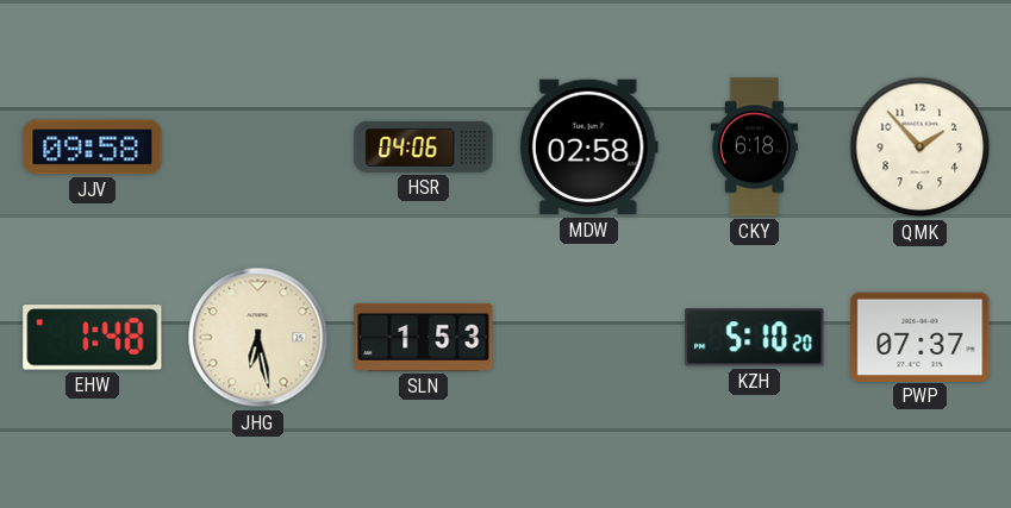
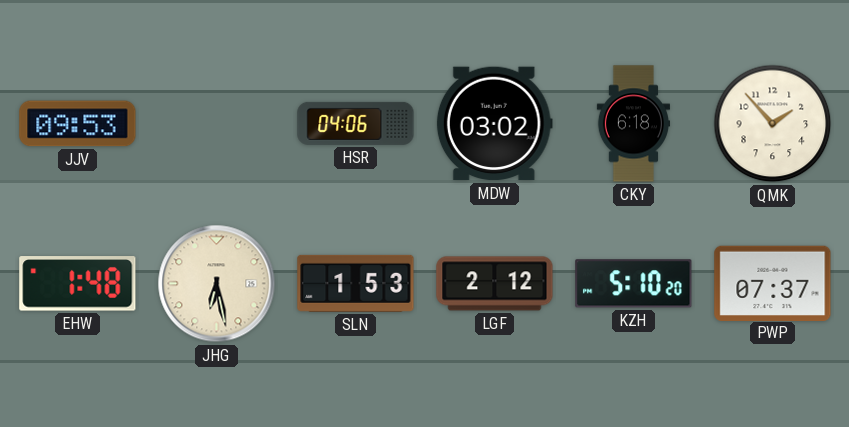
JJV: 09:58 -> 09:53
MDW: 02:58 -> 03:02
LGF: none -> 2:12
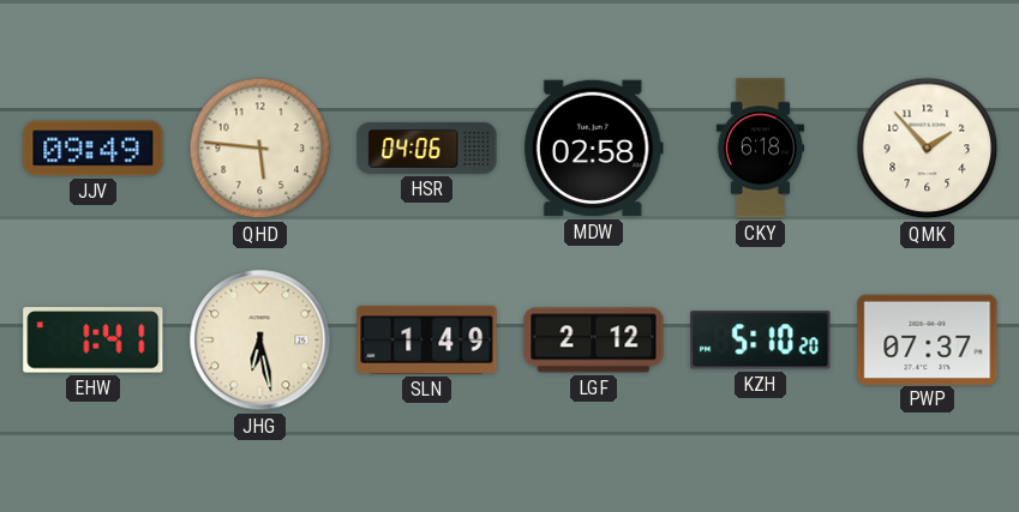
JJV: 09:53 -> 09:49
QHD: none -> 5:46
MDW: 03:02 -> 02:58
EHW: 1:48 -> 1:41
SLN: 1:53 -> 1:49
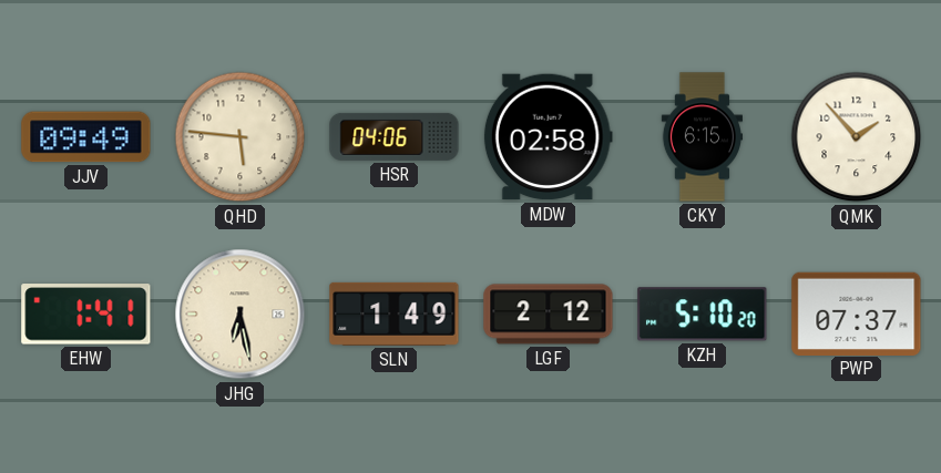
CKY: 6:18 -> 6:15
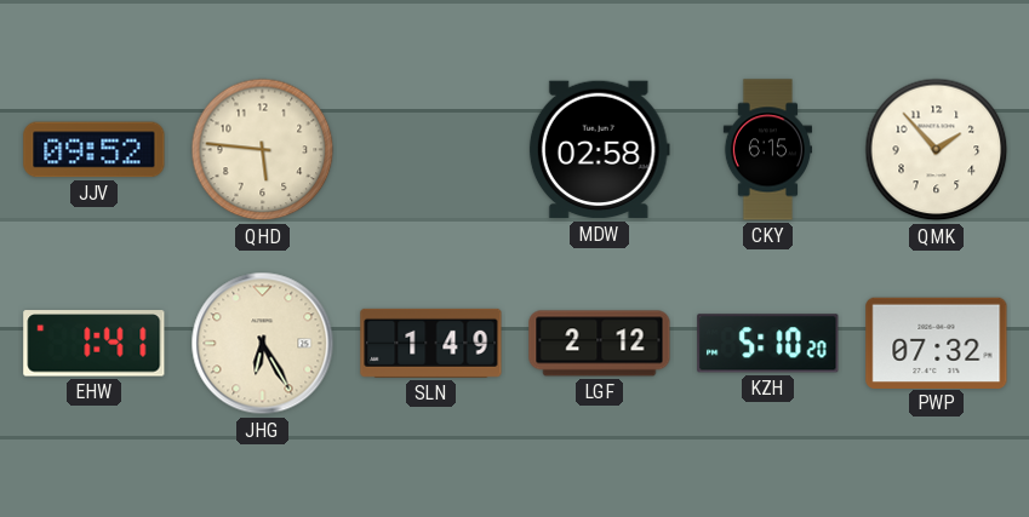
JJV: 09:49 -> 09:52
HSR: 04:06 -> none
JHG: 6:28 -> 6:25
PWP: 07:37 -> 07:32
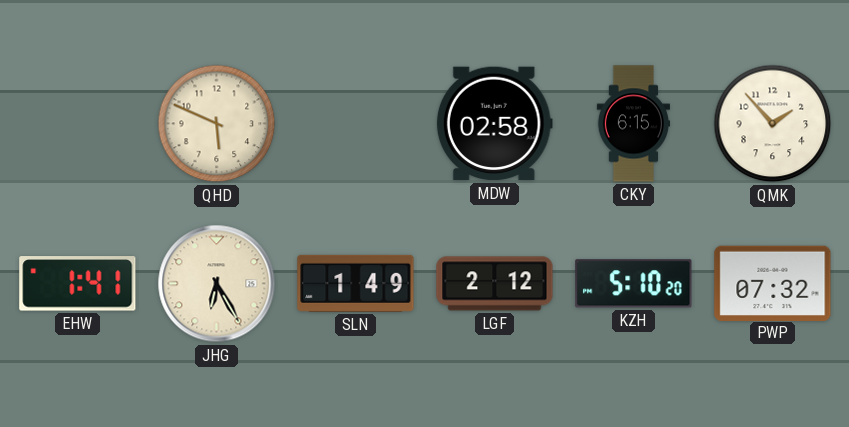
JJV: 09:52 -> none
QHD: 5:46 -> 5:49
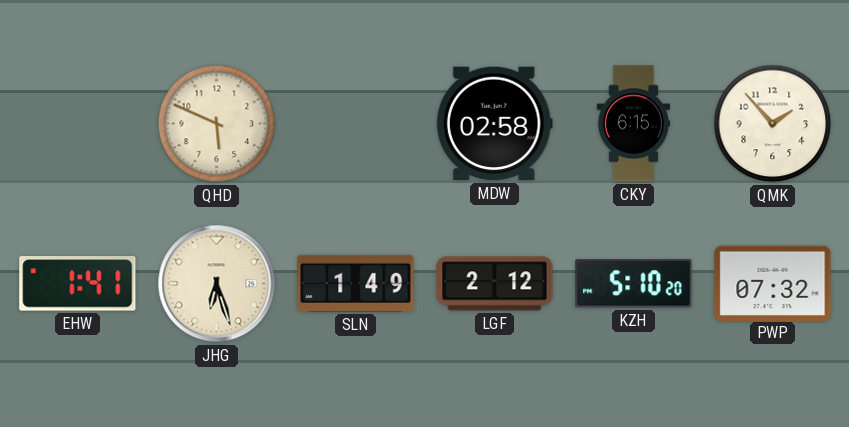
JHG: 6:25 -> 6:27
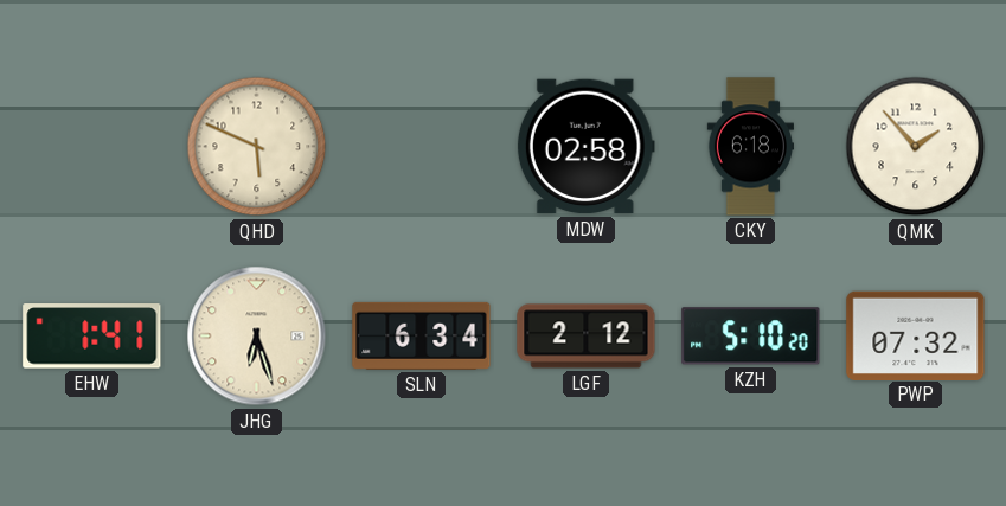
CKY: 6:15 -> 6:18
SLN: 1:49 -> 6:34
